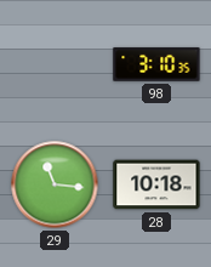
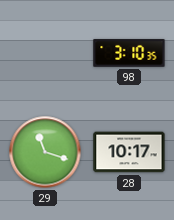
29: 11:16 -> 11:18
28: 10:18 -> 10:17
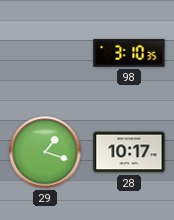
29: 11:18 -> 1:18
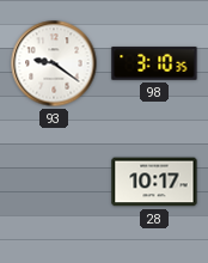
93: none -> 9:21
29: 1:18 -> none
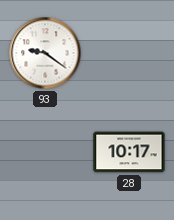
98: 3:10 -> none
